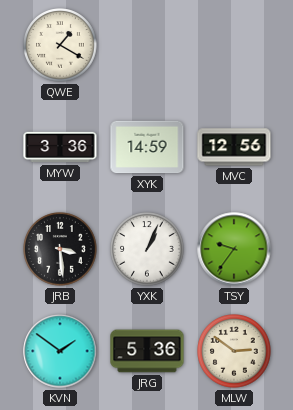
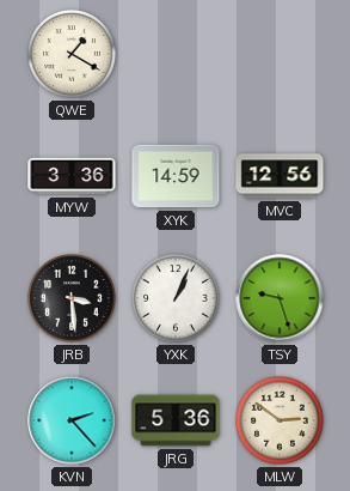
TSY: 9:36 -> 9:27
KVN: 1:51 -> 2:23
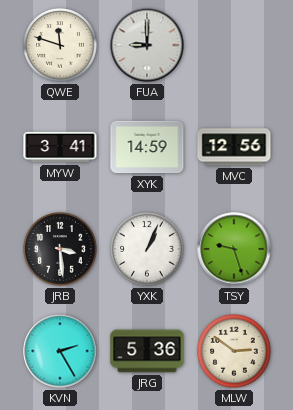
QWE: 1:20 -> 11:48
FUA: none -> 9:00
MYW: 3:36 -> 3:41
KVN: 2:23 -> 2:25
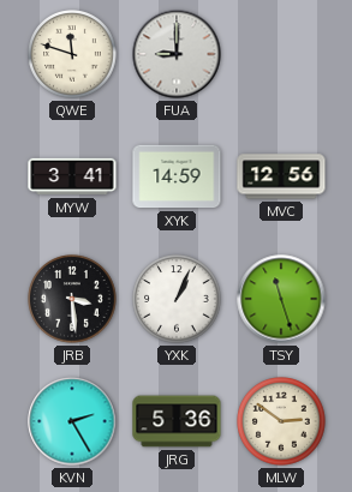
TSY: 9:27 -> 11:27
